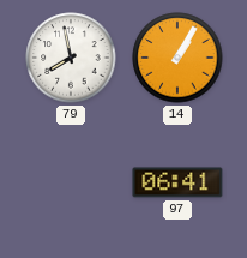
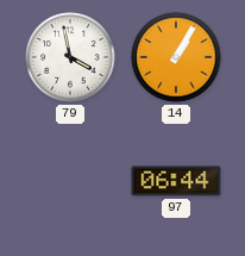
79: 7:58 -> 3:58
97: 06:41 -> 06:44
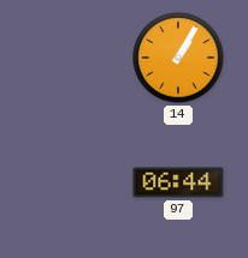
79: 3:58 -> none
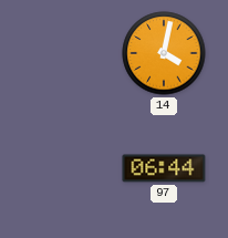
14: 1:05 -> 4:02
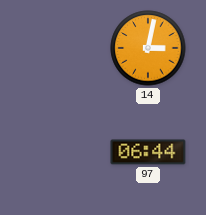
14: 4:02 -> 3:02
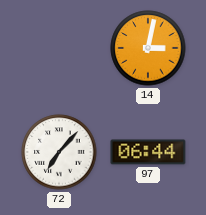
72: none -> 7:07
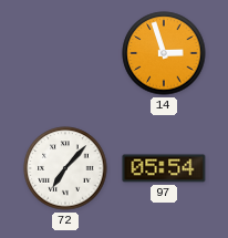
14: 3:02 -> 2:57
97: 06:44 -> 05:54
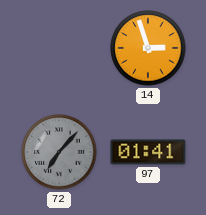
72 dial: white -> grey
97: 05:54 -> 01:41
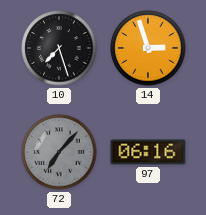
10: none -> 7:27
97: 01:41 -> 06:16
